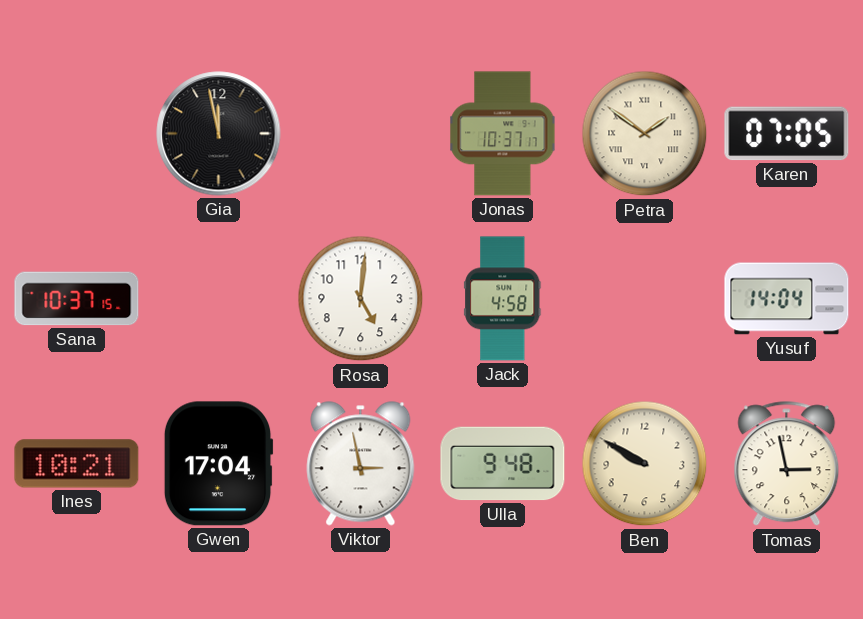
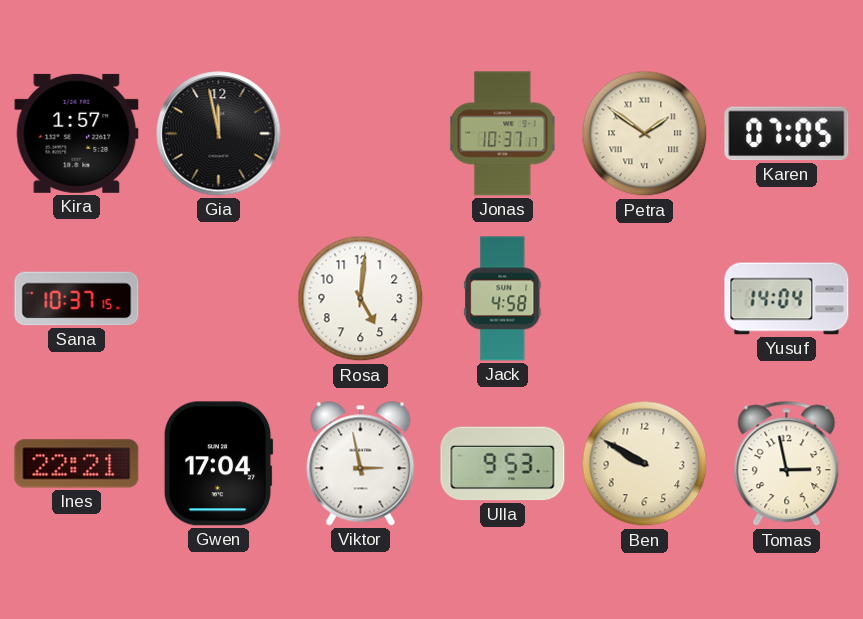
Kira: none -> 1:57
Ines: 10:21 -> 22:21
Ulla: 9:48 -> 9:53
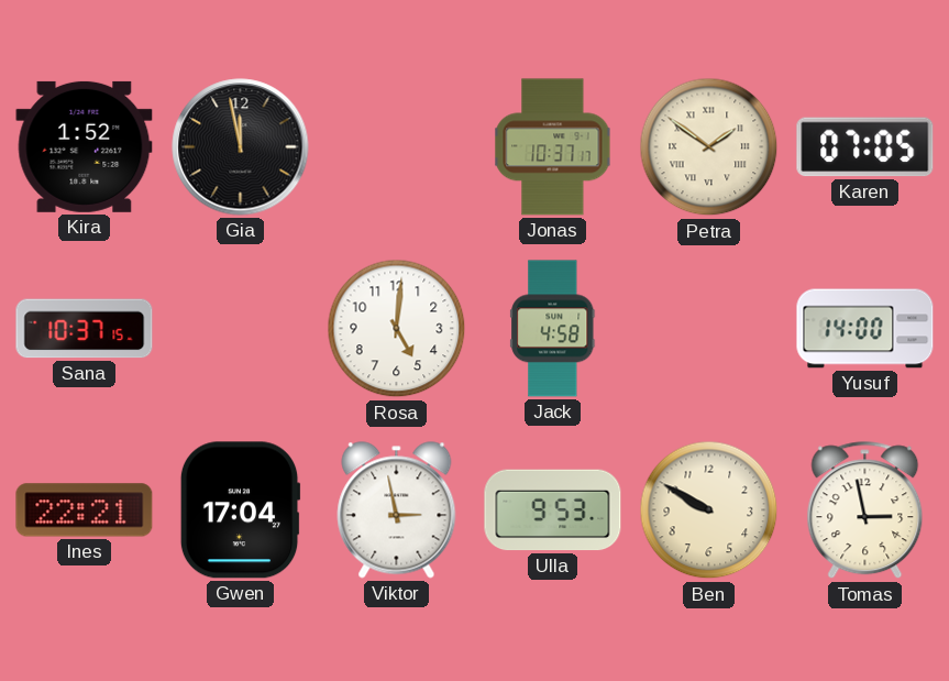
Kira: 1:57 -> 1:52
Yusuf: 14:04 -> 14:00
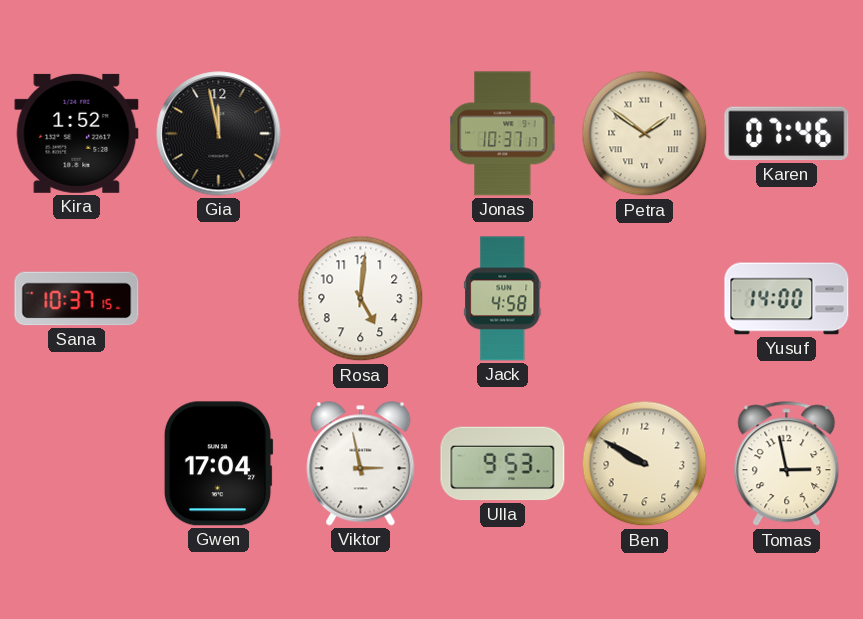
Karen: 07:05 -> 07:46
Ines: 22:21 -> none
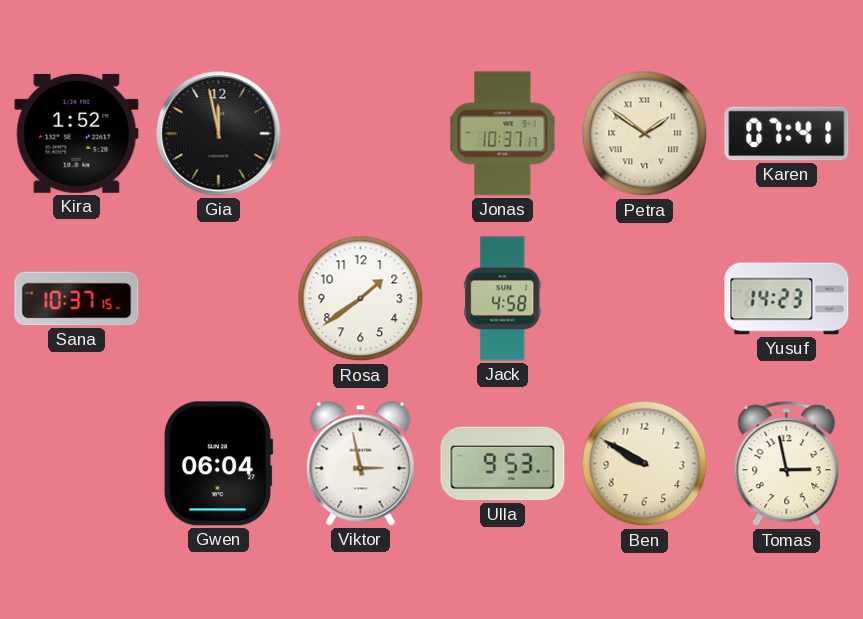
Karen: 07:46 -> 07:41
Rosa: 5:01 -> 1:39
Yusuf: 14:00 -> 14:23
Gwen: 17:04 -> 06:04
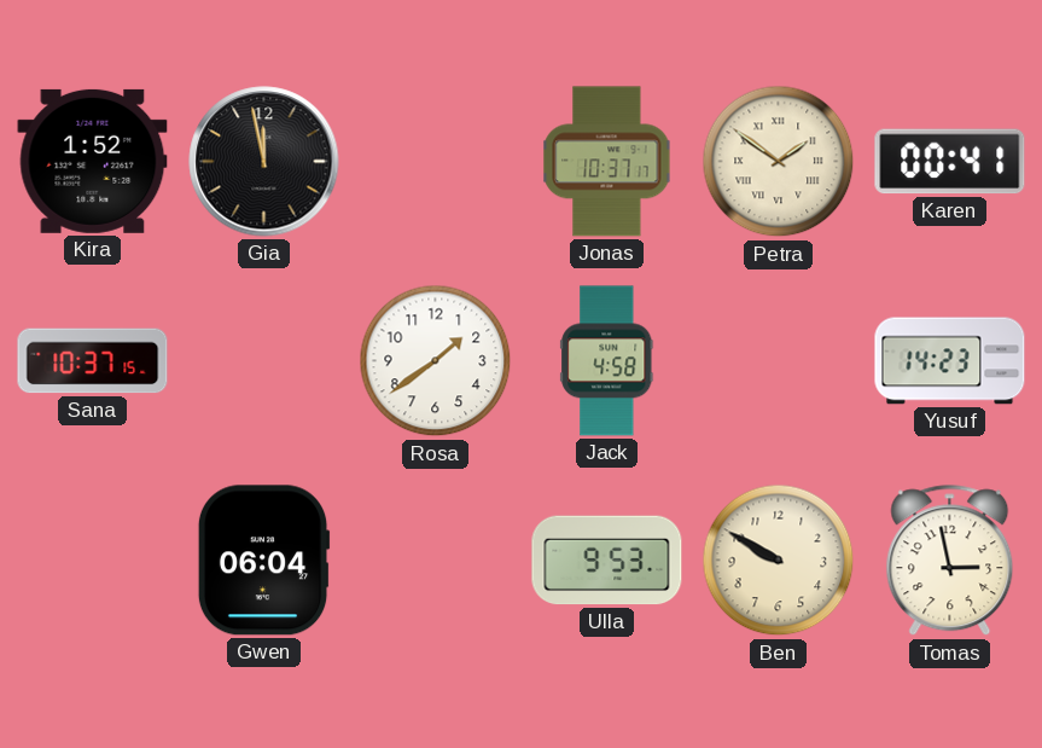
Karen: 07:41 -> 00:41
Viktor: 2:58 -> none
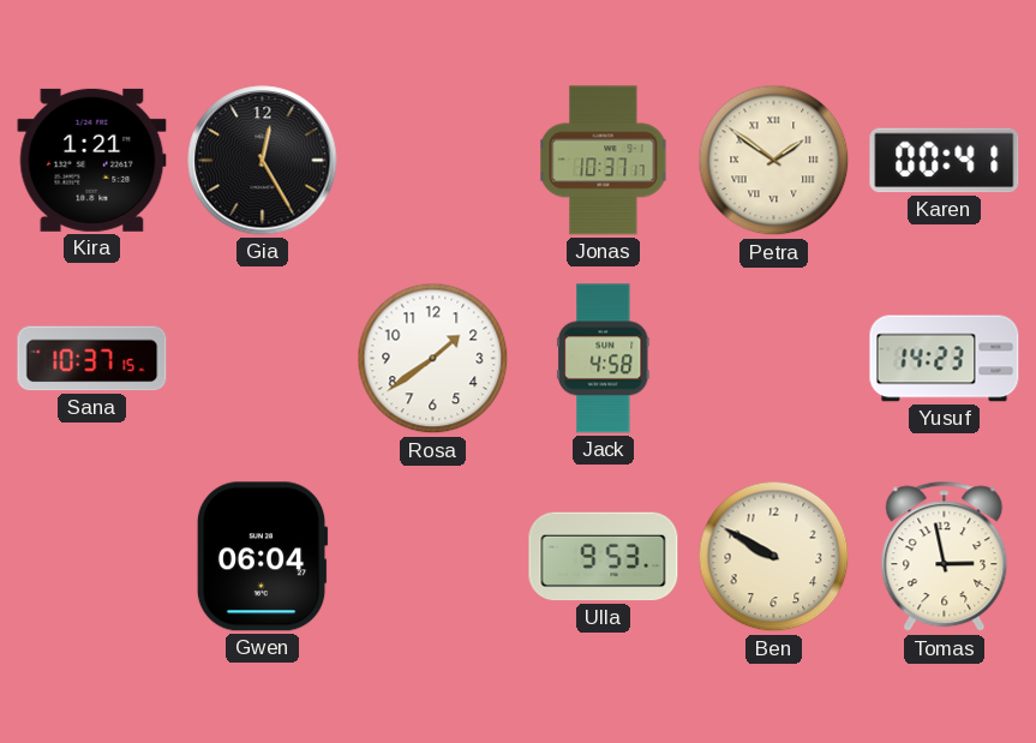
Kira: 1:52 -> 1:21
Gia: 11:58 -> 12:25
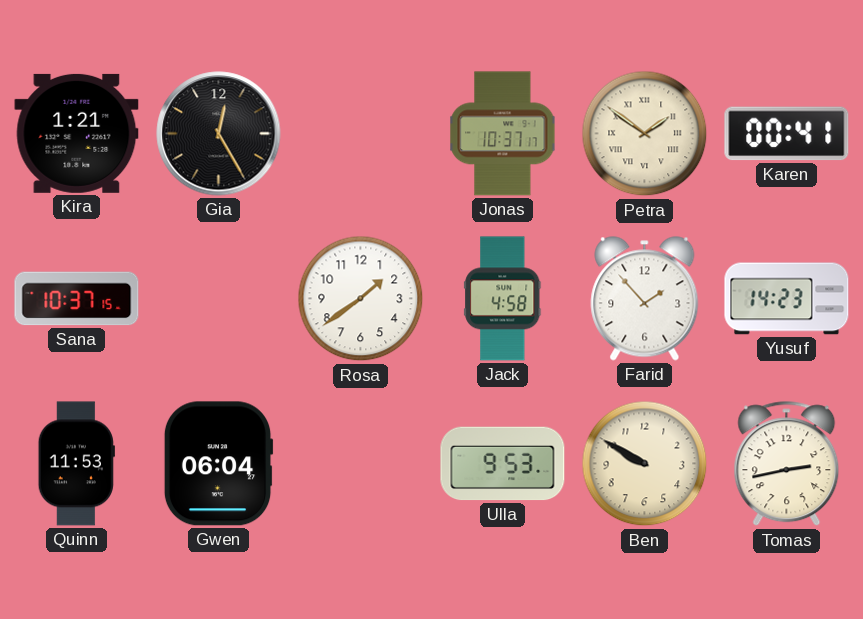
Farid: none -> 1:53
Quinn: none -> 11:53
Tomas: 2:58 -> 2:43
